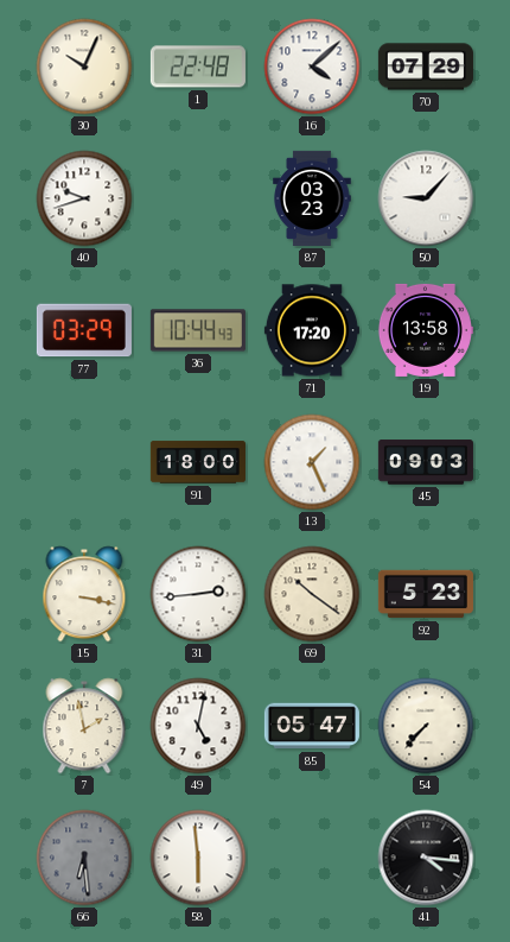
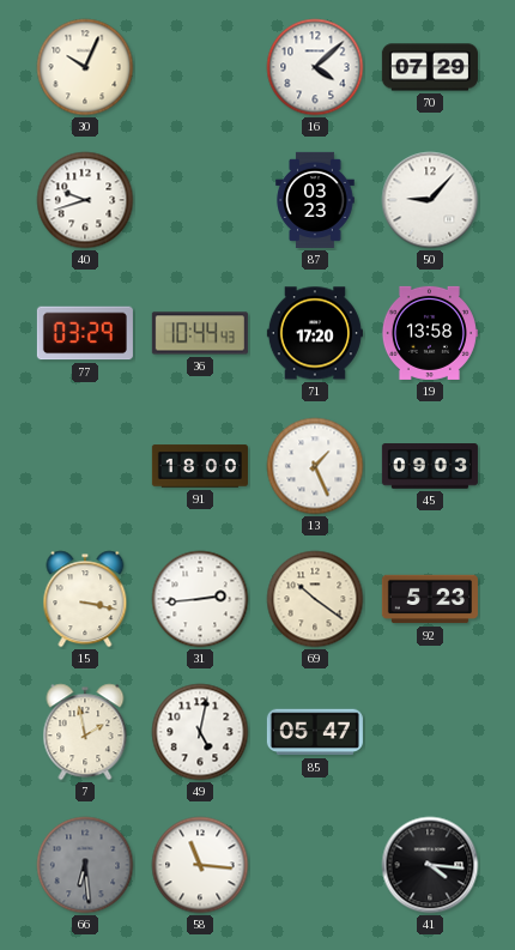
1: 22:48 -> none
54: 7:37 -> none
58: 5:59 -> 11:16
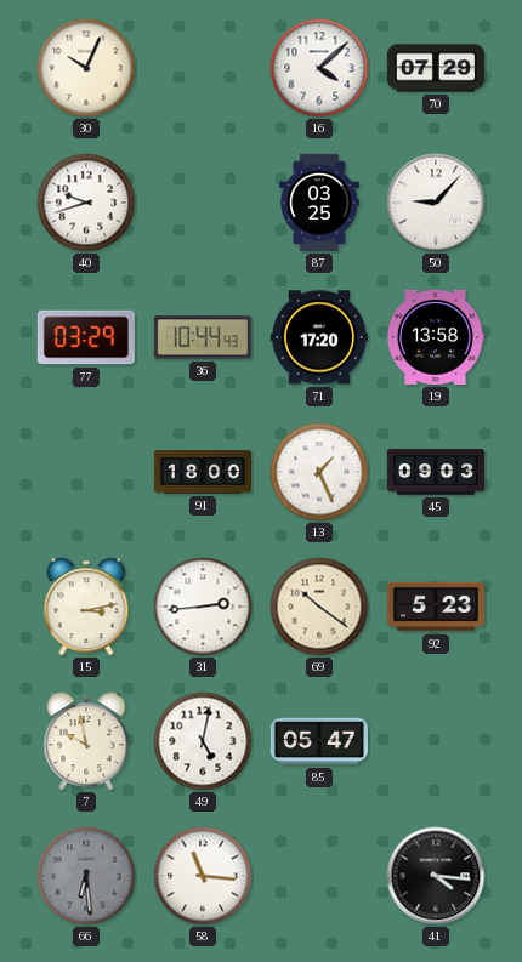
87: 03:23 -> 03:25
15: 3:17 -> 3:13
7: 1:58 -> 9:58
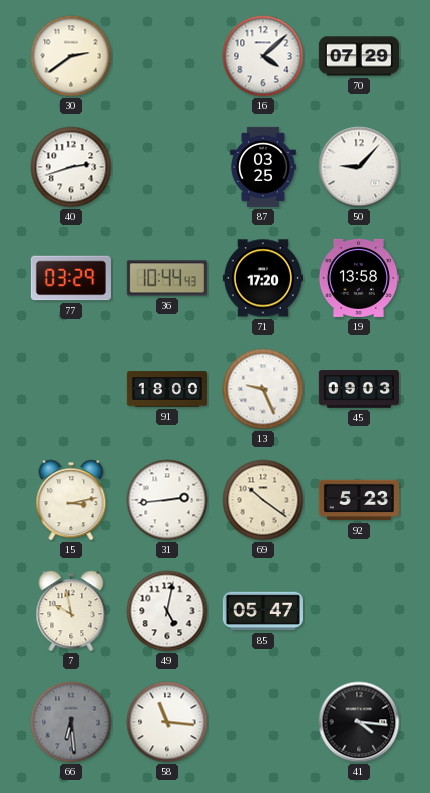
30: 10:04 -> 2:39
40: 9:42 -> 2:42
13: 1:26 -> 9:26
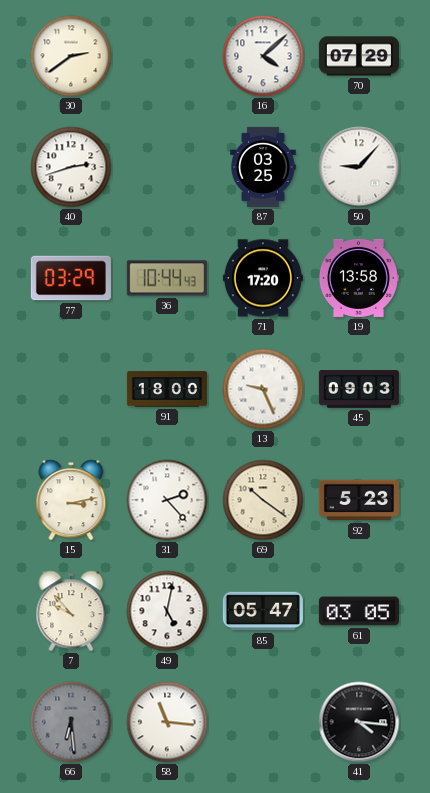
31: 2:44 -> 2:23
7: 9:58 -> 9:53
61: none -> 03:05
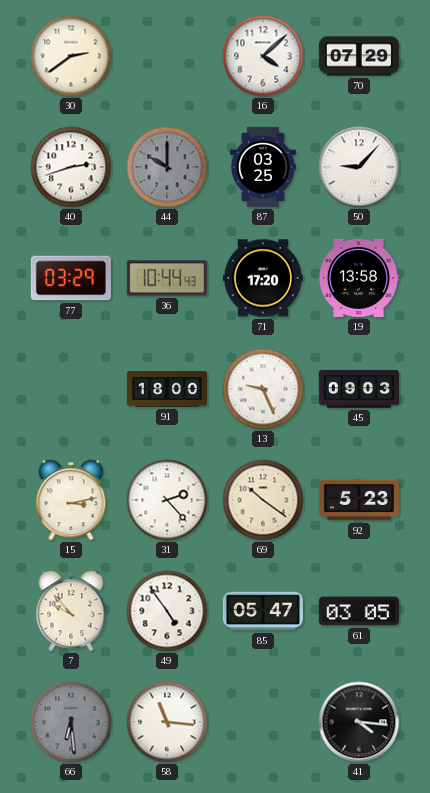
44: none -> 10:00
49: 5:02 -> 4:54
